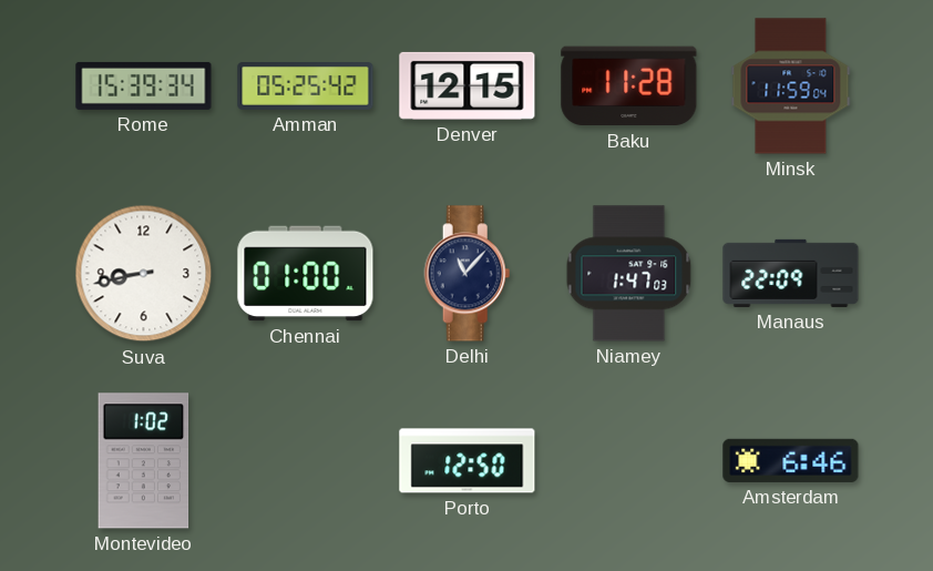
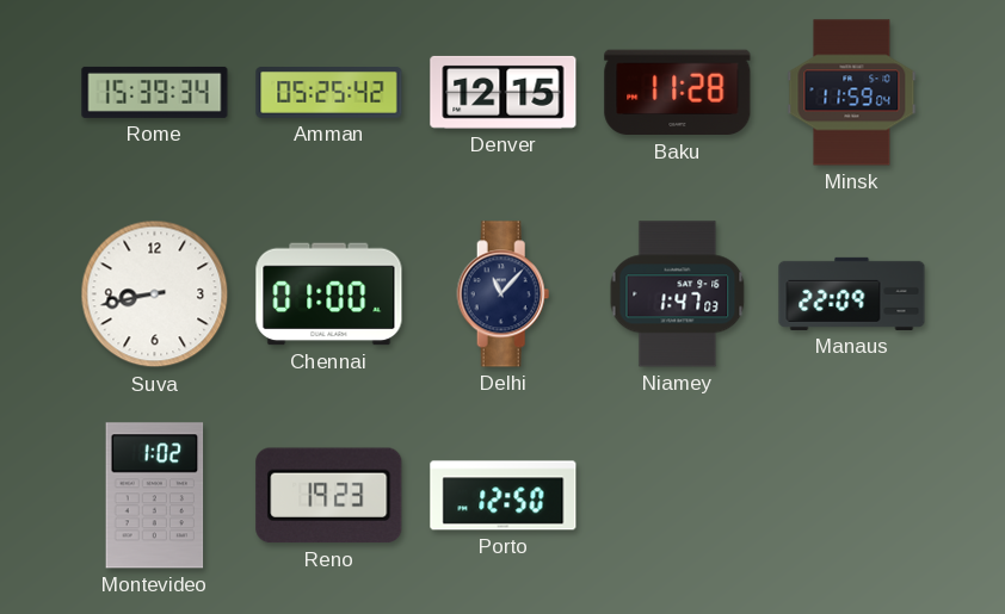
Reno: none -> 19:23
Amsterdam: 6:46 -> none
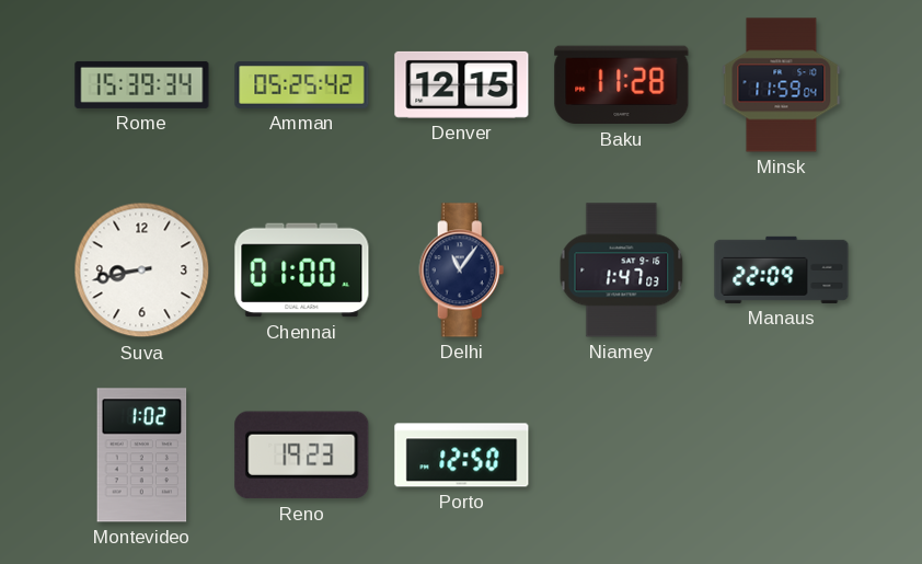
Delhi: 11:07 -> 11:06
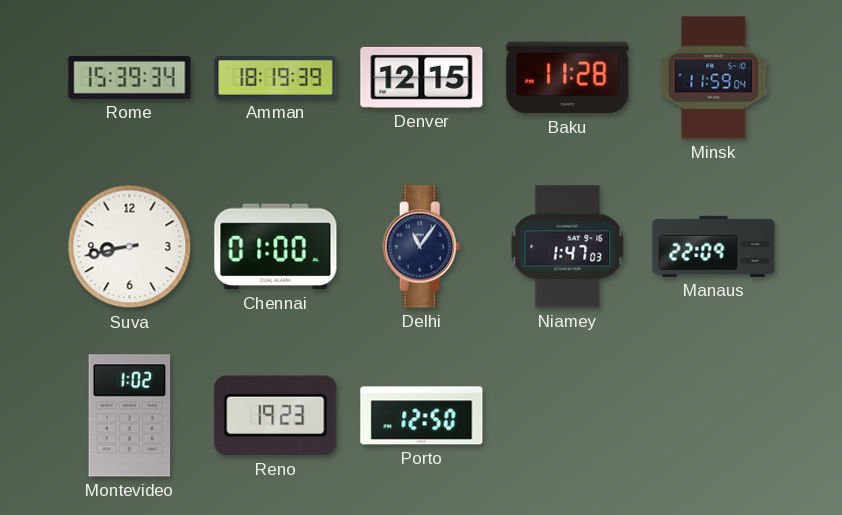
Amman: 05:25 -> 18:19
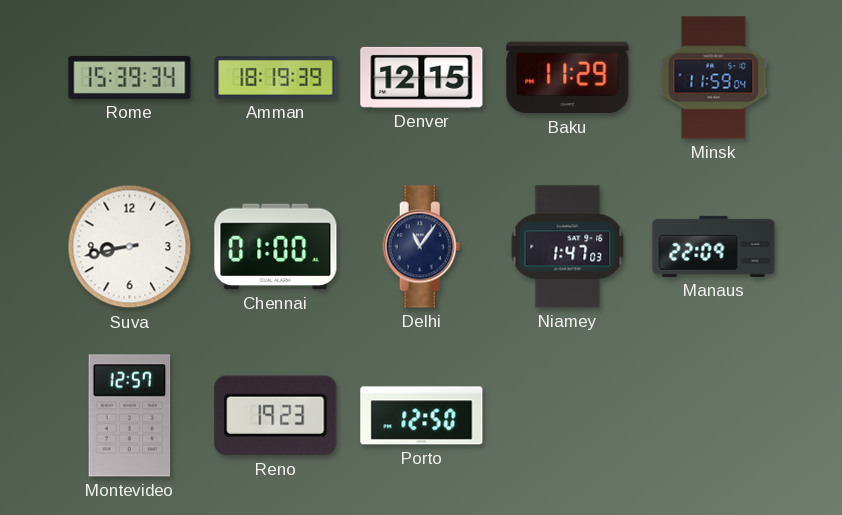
Baku: 11:28 -> 11:29
Montevideo: 1:02 -> 12:57
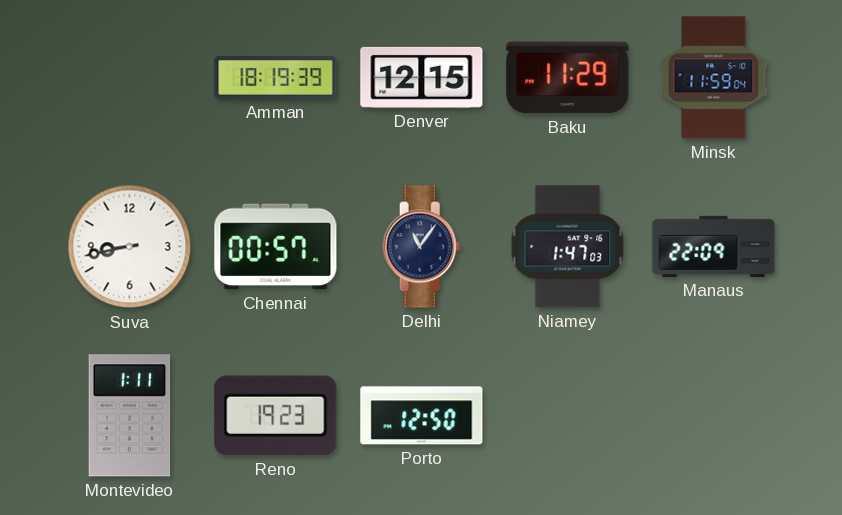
Rome: 15:39 -> none
Chennai: 01:00 -> 00:57
Montevideo: 12:57 -> 1:11
